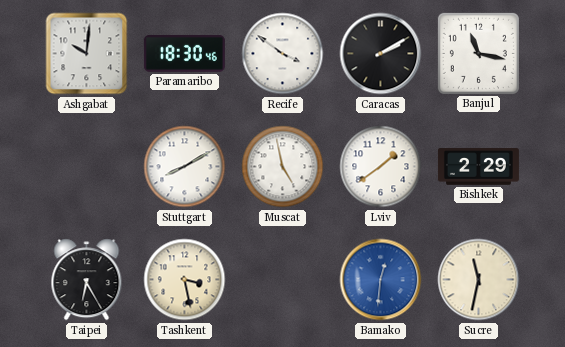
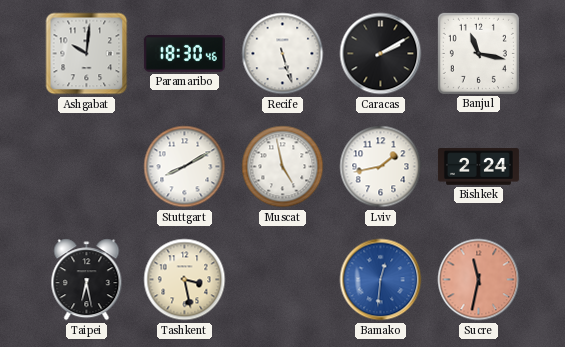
Recife: 3:51 -> 5:27
Lviv: 1:39 -> 1:43
Bishkek: 2:29 -> 2:24
Taipei: 6:25 -> 6:28
Sucre dial: cream -> salmon
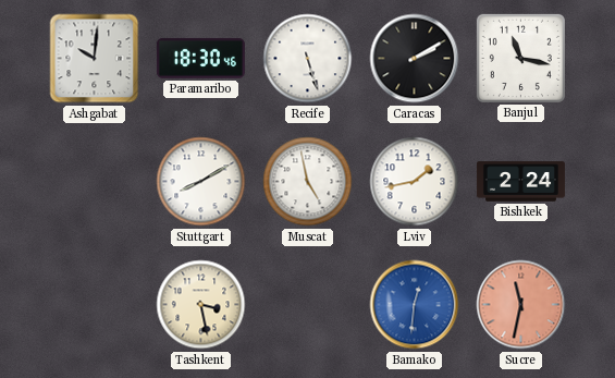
Taipei: 6:28 -> none
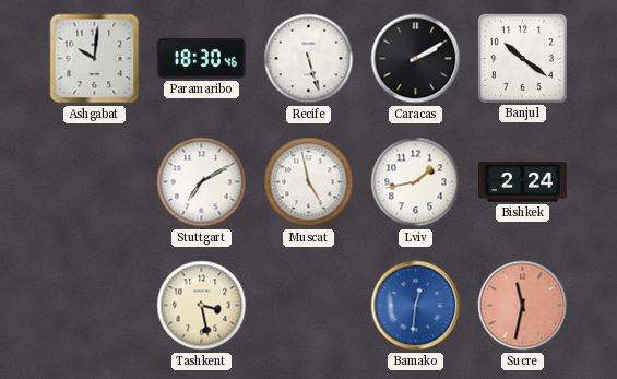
Banjul: 11:17 -> 10:21
Stuttgart: 8:10 -> 7:10
